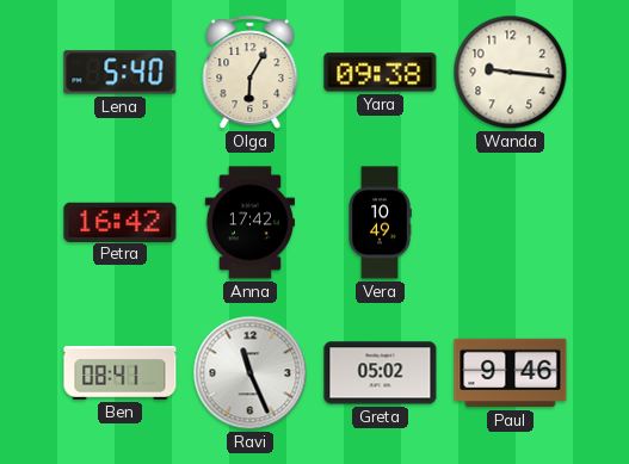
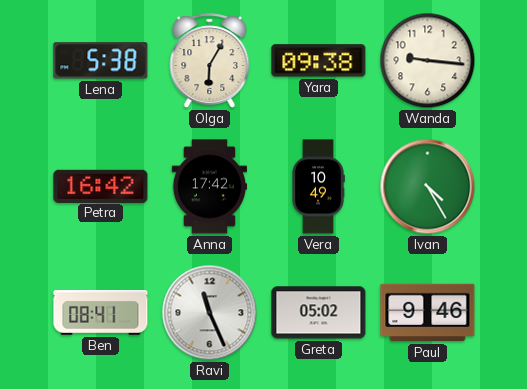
Lena: 5:40 -> 5:38
Ivan: none -> 4:25
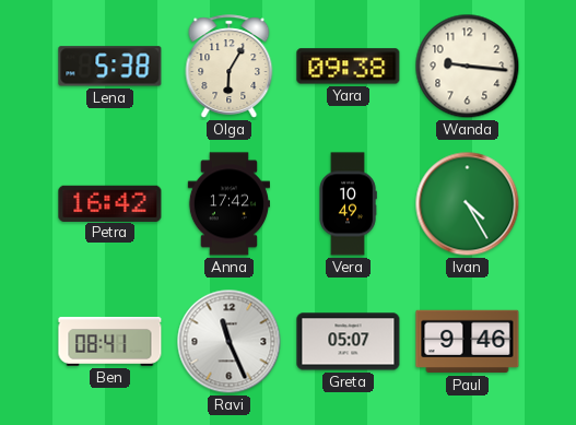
Greta: 05:02 -> 05:07
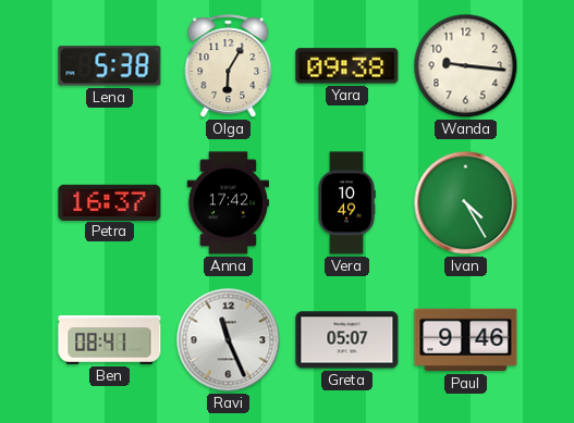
Petra: 16:42 -> 16:37
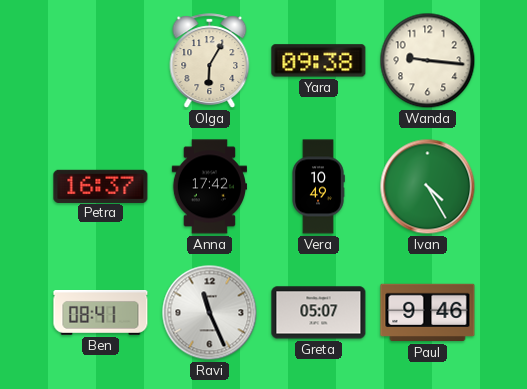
Lena: 5:38 -> none
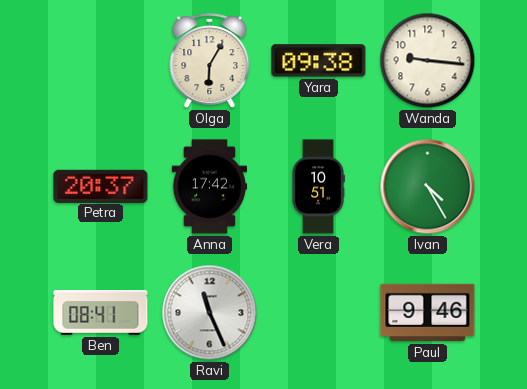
Petra: 16:37 -> 20:37
Vera: 10:49 -> 10:51
Greta: 05:07 -> none
